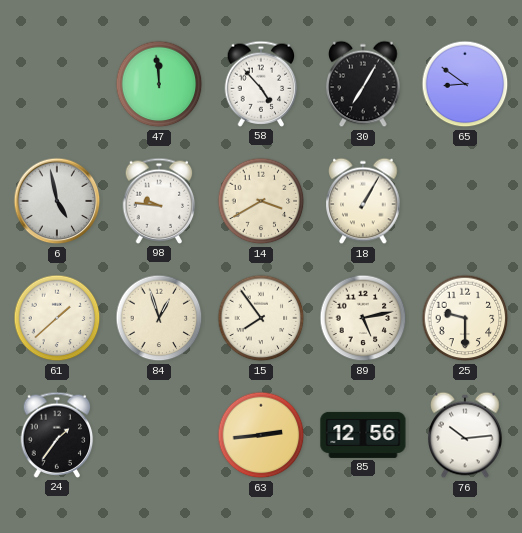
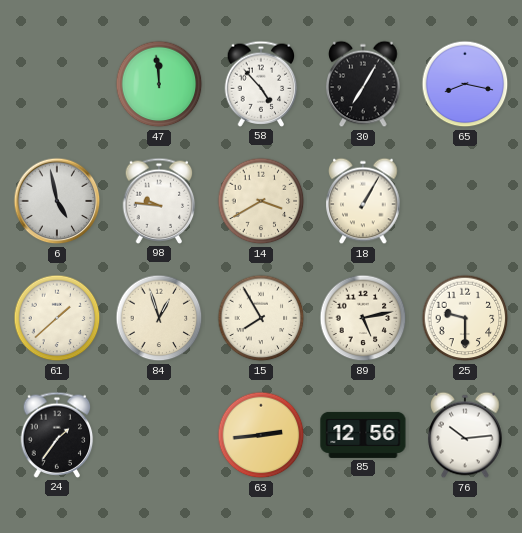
65: 8:51 -> 8:17
15: 7:54 -> 7:55
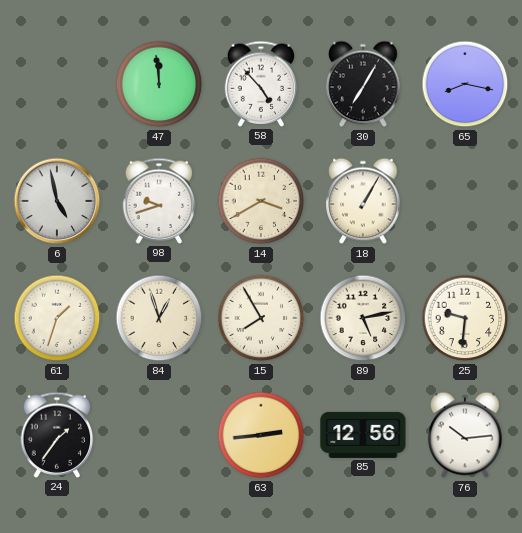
98: 9:46 -> 9:42
61: 1:38 -> 1:33
25: 9:30 -> 9:31
